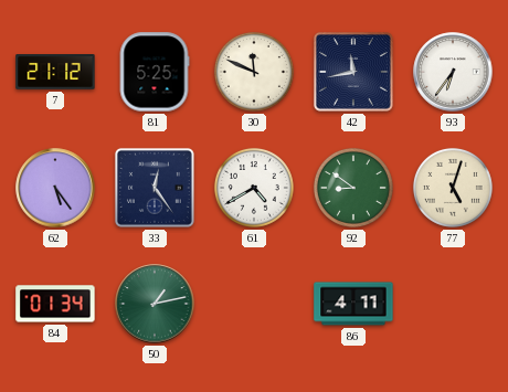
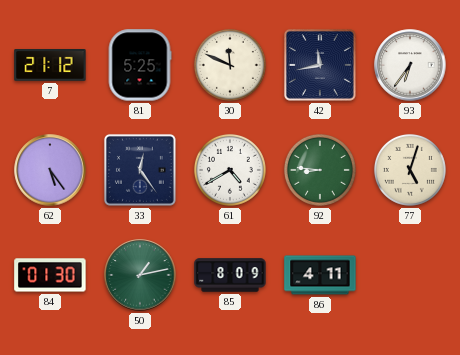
92: 8:51 -> 8:46
84: 01:34 -> 01:30
85: none -> 8:09
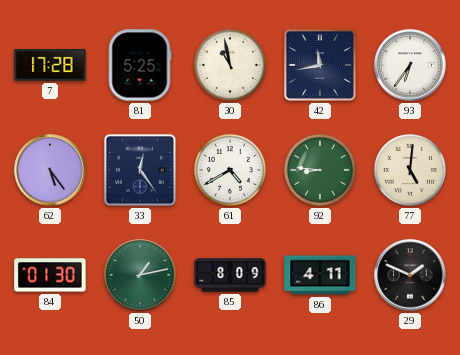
7: 21:12 -> 17:28
30: 11:49 -> 10:58
77: 5:03 -> 5:01
29: none -> 1:49
